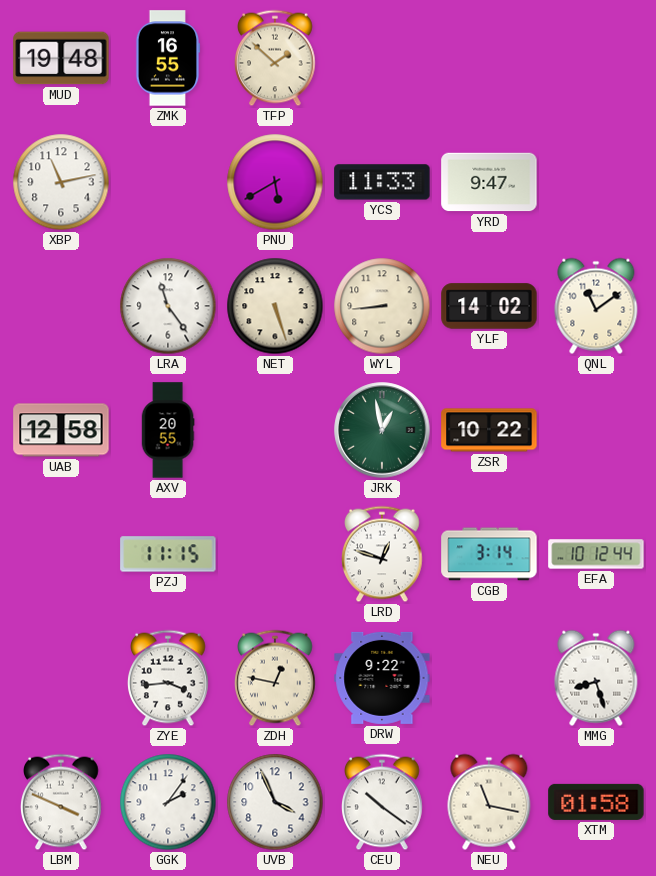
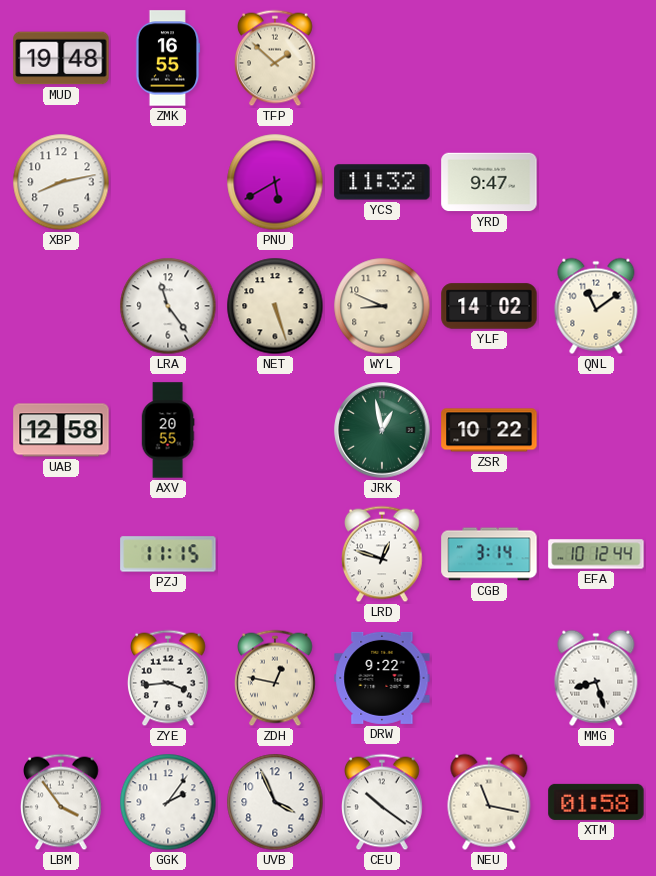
XBP: 11:13 -> 8:13
YCS: 11:33 -> 11:32
WYL: 8:44 -> 8:49
LBM: 3:49 -> 3:54
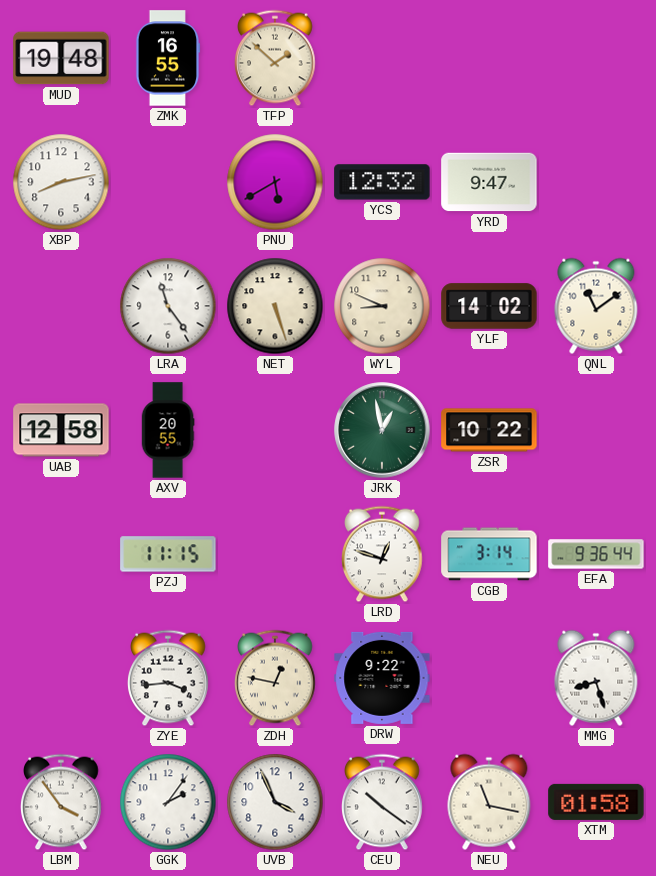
YCS: 11:32 -> 12:32
EFA: 10:12 -> 9:36
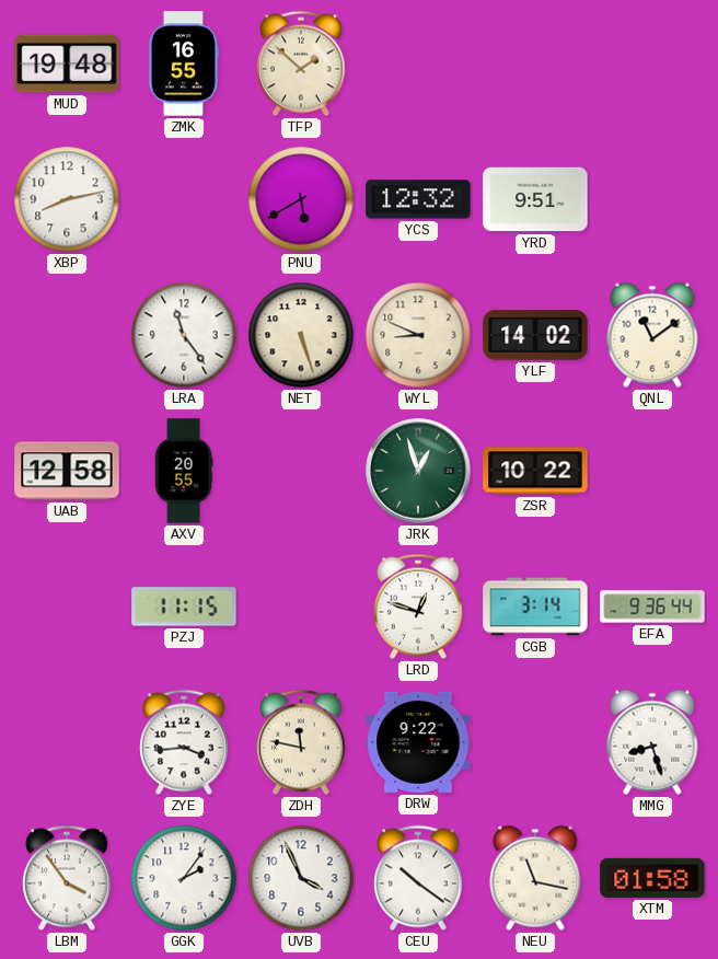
YRD: 9:47 -> 9:51
JRK: 12:58 -> 12:57
ZDH: 12:47 -> 11:47
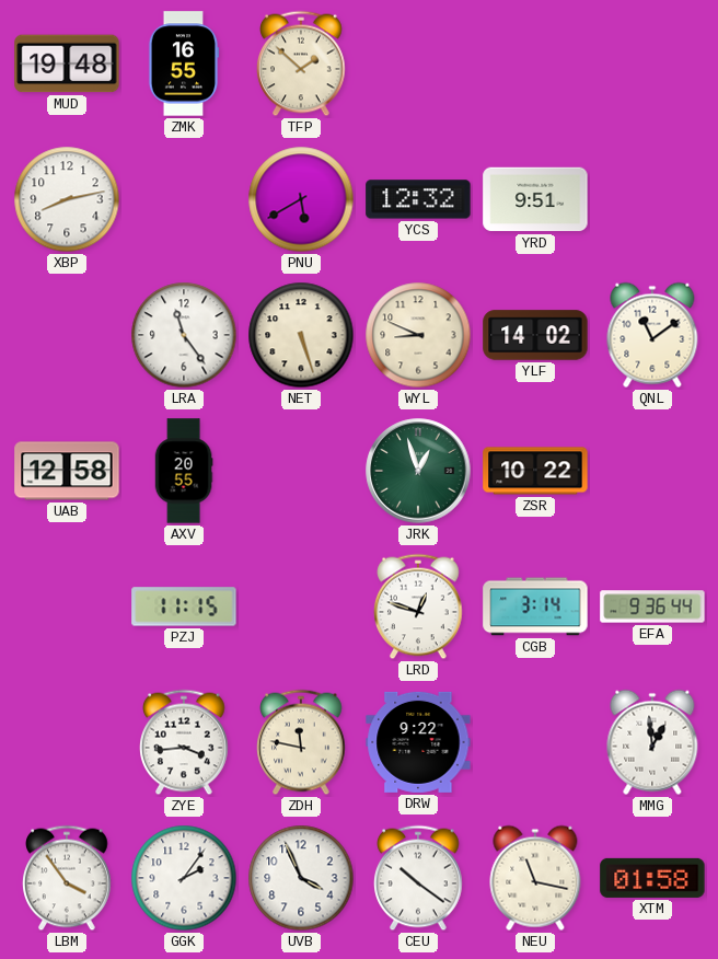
MMG: 8:27 -> 12:59
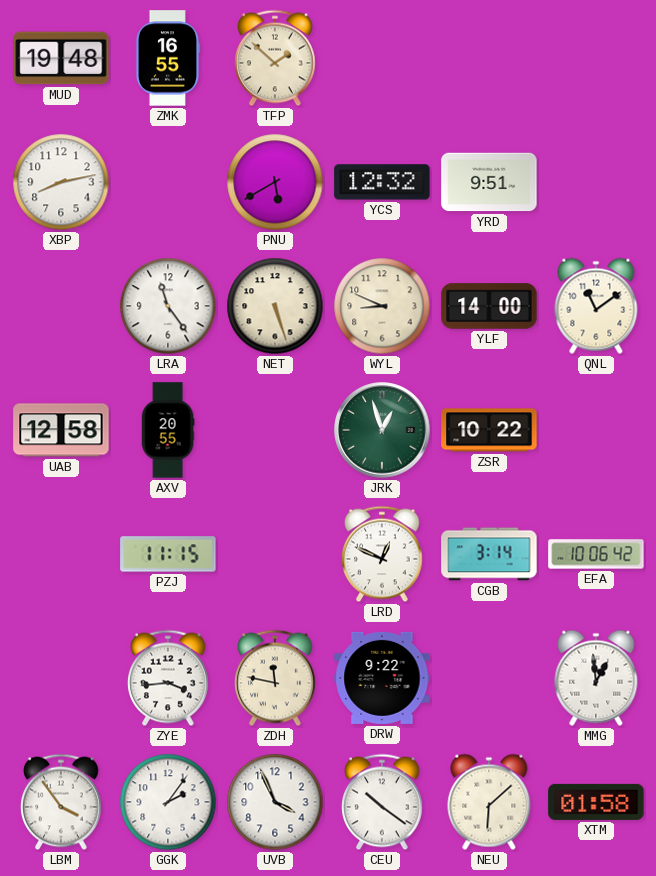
YLF: 14:02 -> 14:00
LRD: 12:48 -> 12:49
EFA: 9:36 -> 10:06
NEU: 11:17 -> 6:08
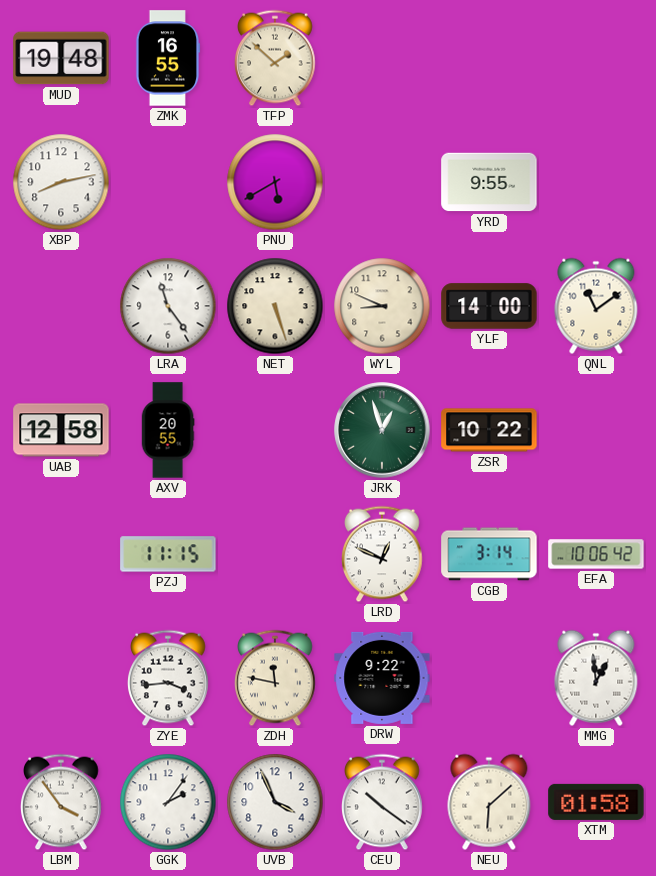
YCS: 12:32 -> none
YRD: 9:51 -> 9:55
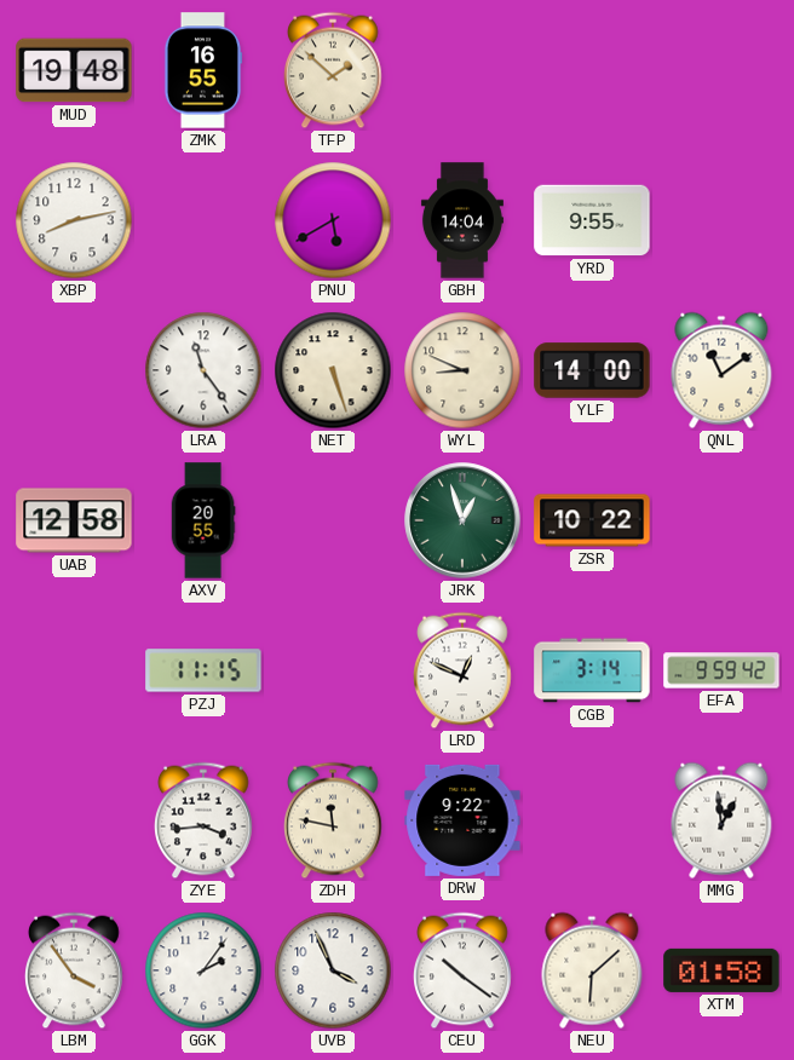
GBH: none -> 14:04
EFA: 10:06 -> 9:59
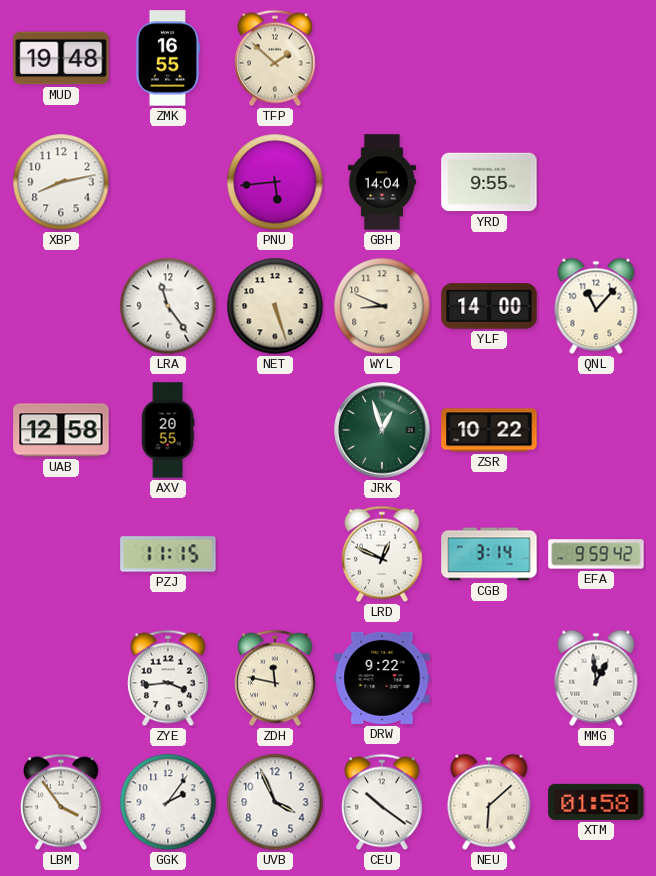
PNU: 5:40 -> 5:44
QNL: 11:09 -> 11:07
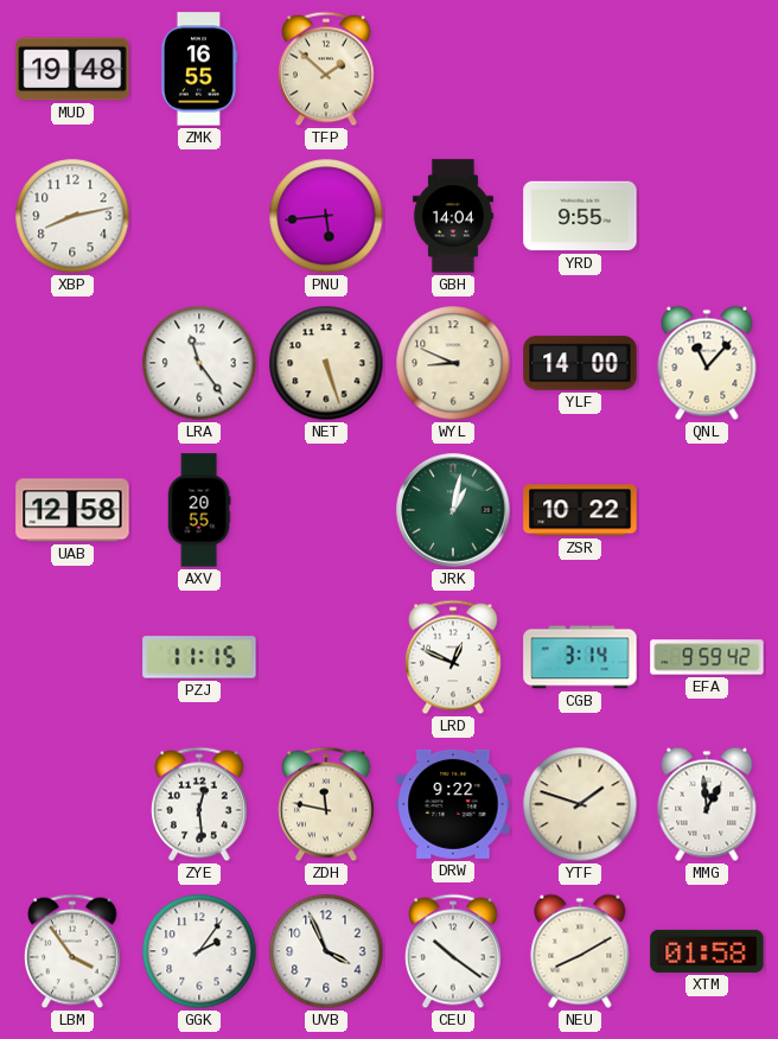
JRK: 12:57 -> 1:02
ZYE: 3:44 -> 12:29
YTF: none -> 1:48
NEU: 6:08 -> 8:10
